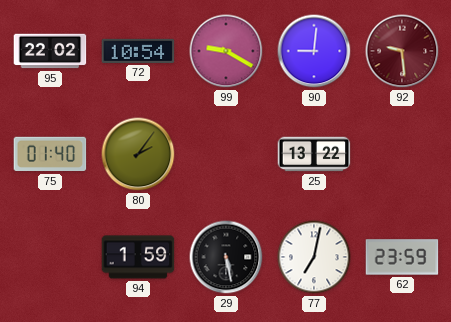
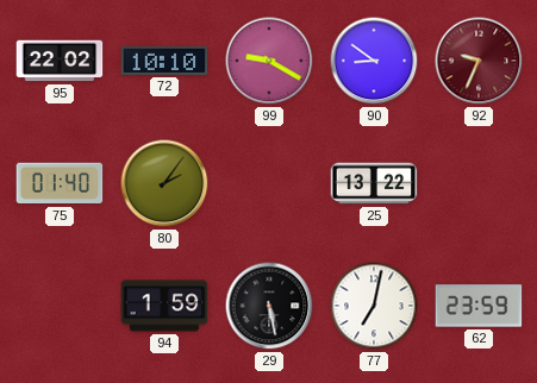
72: 10:54 -> 10:10
90: 9:01 -> 8:51
92: 9:29 -> 9:34
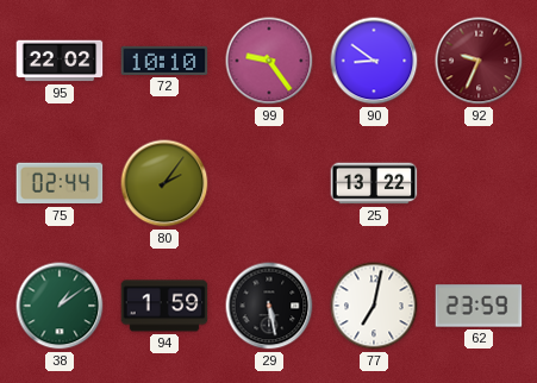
99: 9:20 -> 9:24
75: 01:40 -> 02:44
38: none -> 1:09
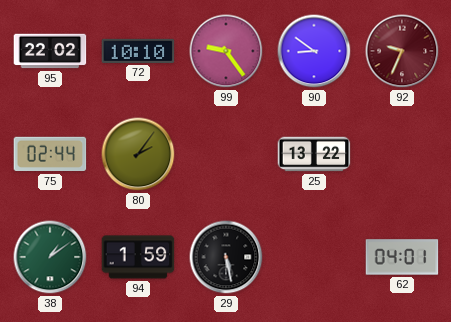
77: 7:02 -> none
62: 23:59 -> 04:01
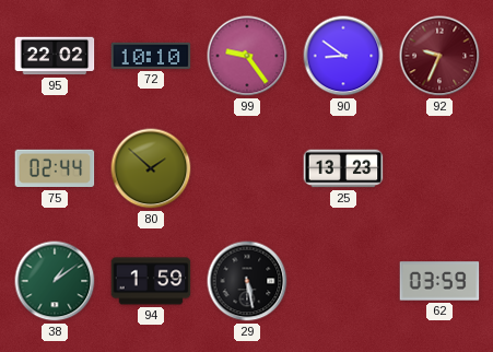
80: 2:06 -> 1:52
25: 13:22 -> 13:23
62: 04:01 -> 03:59
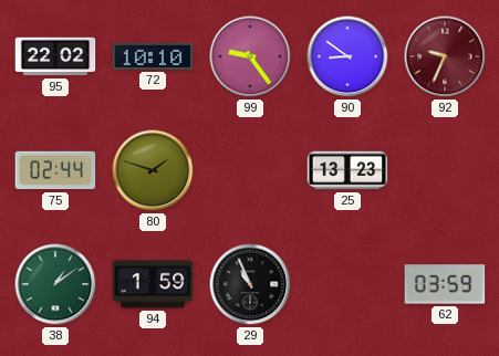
80: 1:52 -> 1:48
29: 5:28 -> 10:56
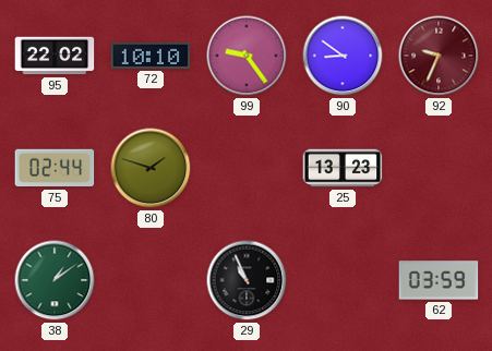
94: 1:59 -> none
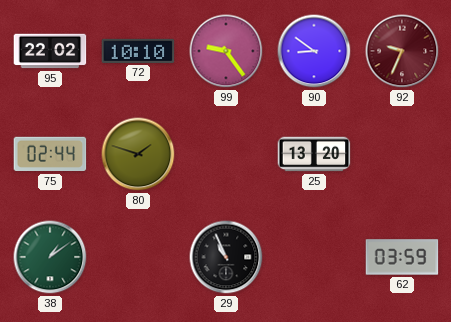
25: 13:23 -> 13:20
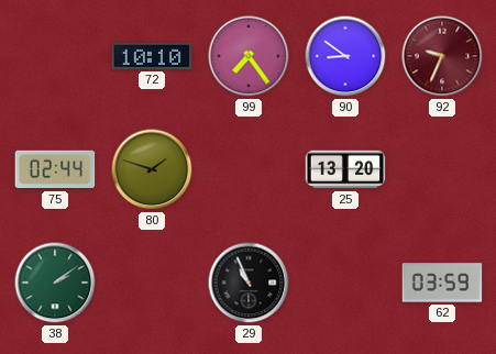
95: 22:02 -> none
99: 9:24 -> 7:24
38: 1:09 -> 2:09
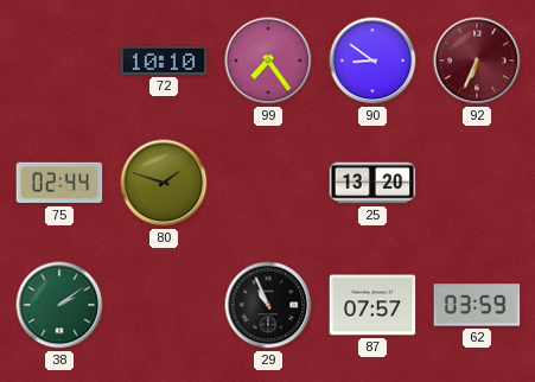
92: 9:34 -> 6:34
87: none -> 07:57
